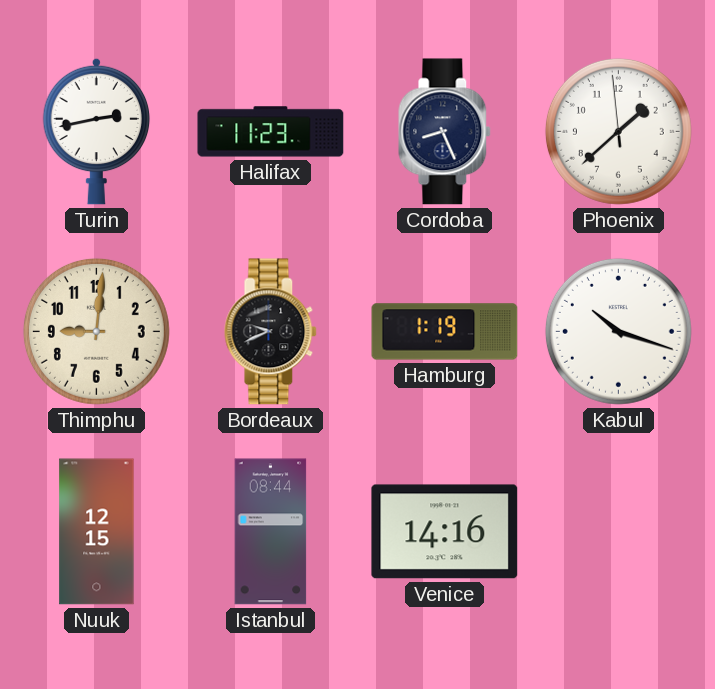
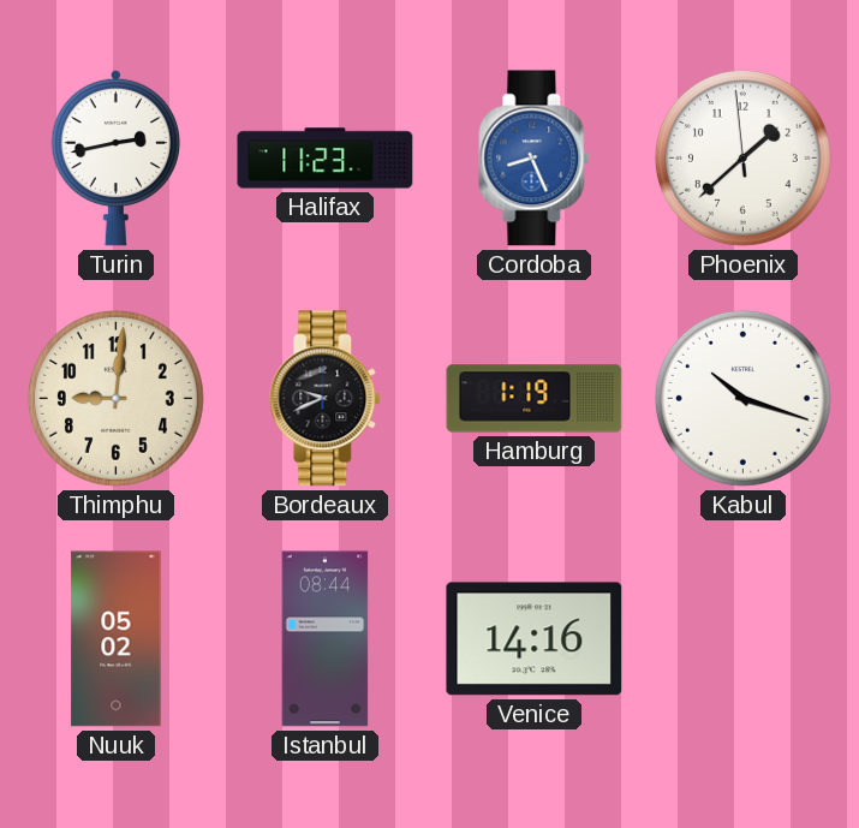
Cordoba dial: navy -> blue
Nuuk: 12:15 -> 05:02
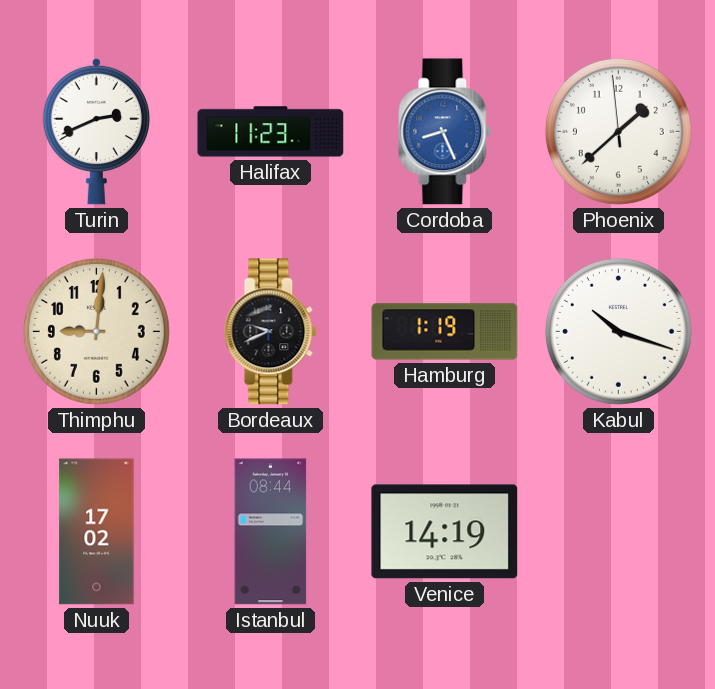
Turin: 2:43 -> 2:41
Nuuk: 05:02 -> 17:02
Venice: 14:16 -> 14:19
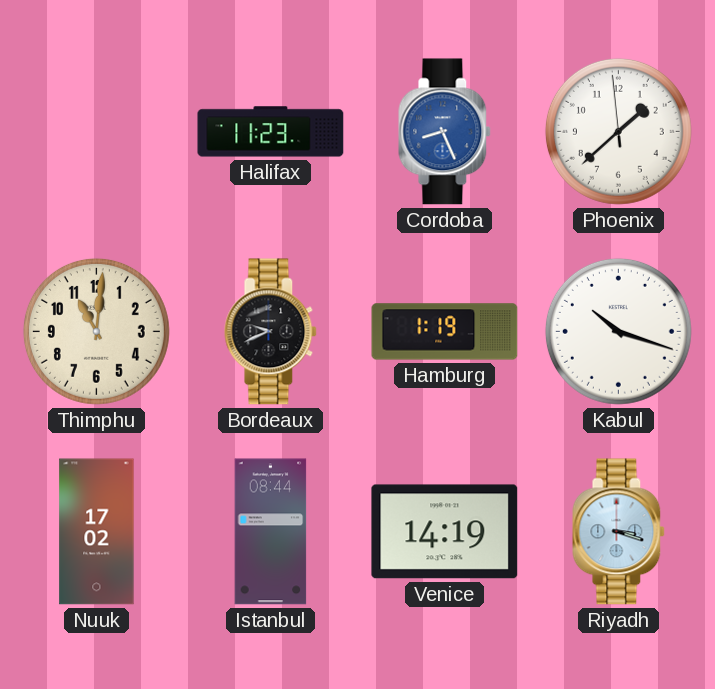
Turin: 2:41 -> none
Thimphu: 9:01 -> 11:01
Riyadh: none -> 3:18
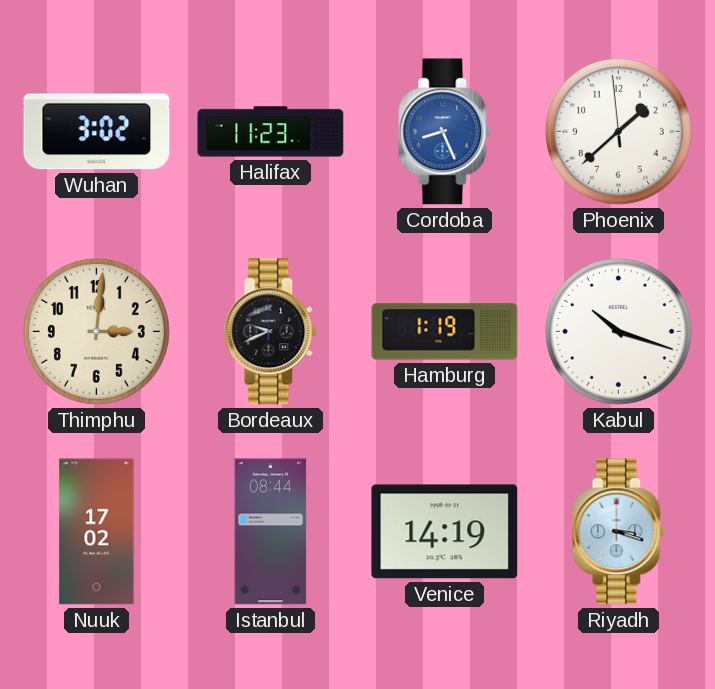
Wuhan: none -> 3:02
Thimphu: 11:01 -> 3:01
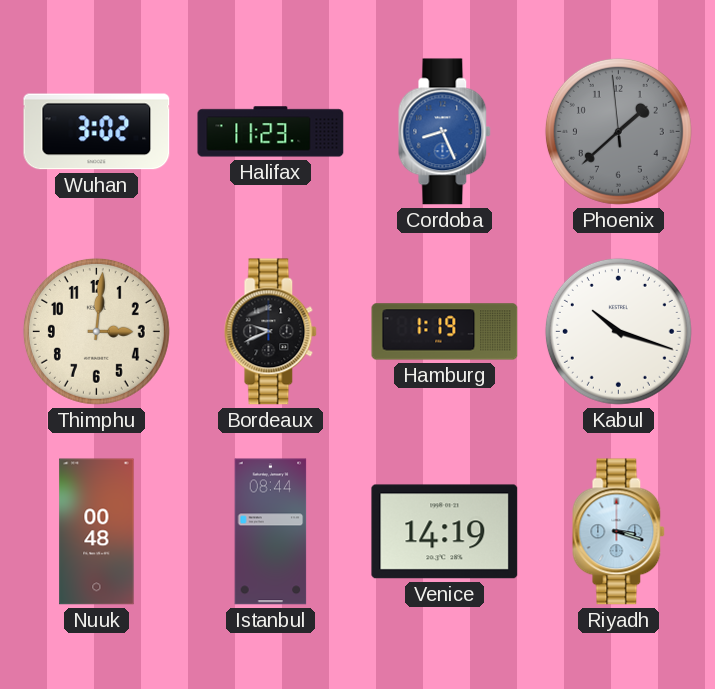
Phoenix dial: white -> grey
Nuuk: 17:02 -> 00:48
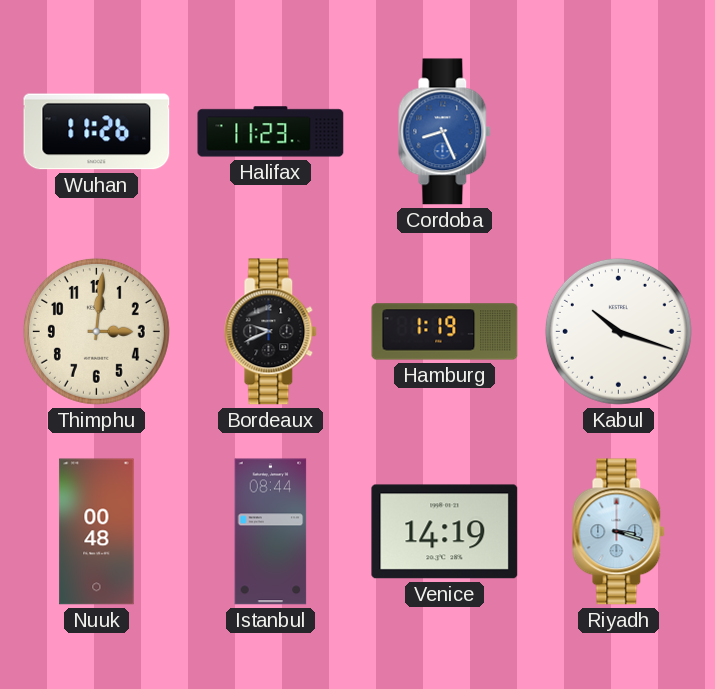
Wuhan: 3:02 -> 11:26
Phoenix: 1:37 -> none
